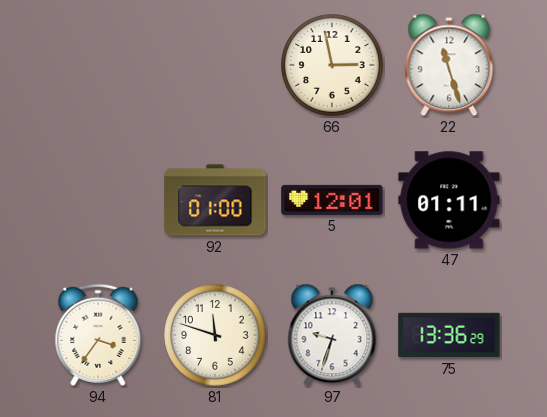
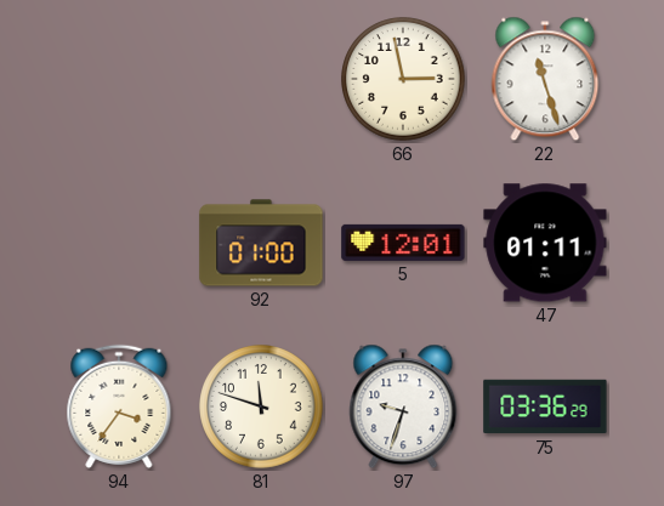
75: 13:36 -> 03:36
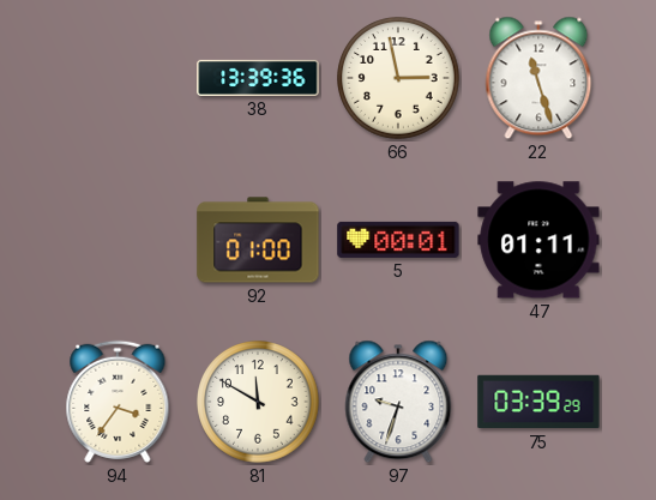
38: none -> 13:39
5: 12:01 -> 00:01
81: 11:48 -> 11:50
75: 03:36 -> 03:39
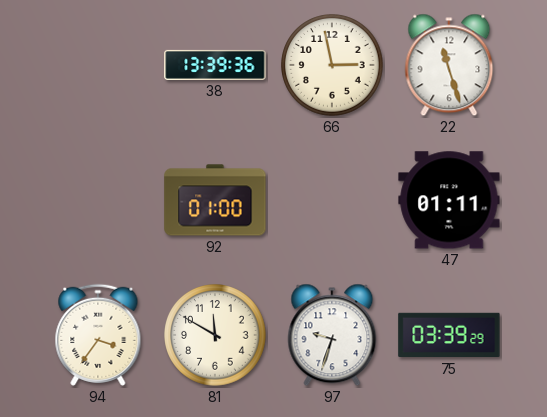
5: 00:01 -> none
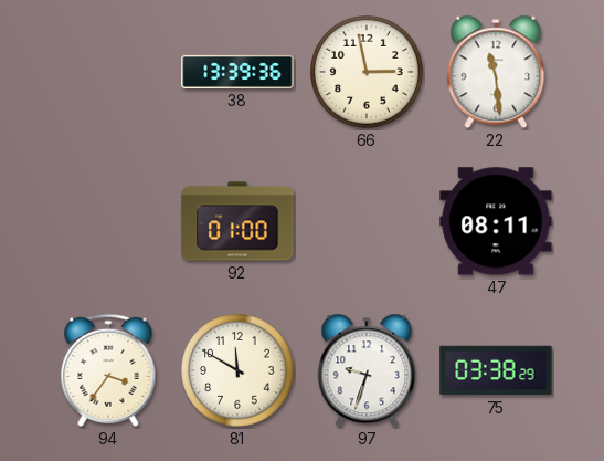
22: 11:27 -> 11:29
47: 01:11 -> 08:11
75: 03:39 -> 03:38
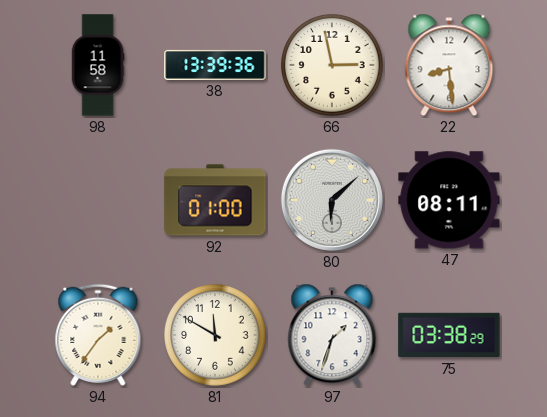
98: none -> 11:58
22: 11:29 -> 8:29
80: none -> 6:08
94: 3:36 -> 1:36
97: 9:33 -> 1:33
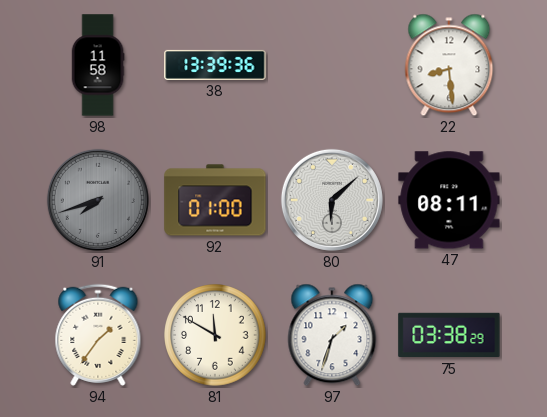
66: 2:58 -> none
91: none -> 7:42
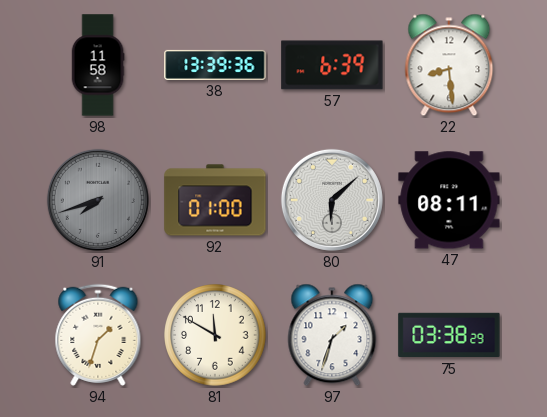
57: none -> 6:39
94: 1:36 -> 1:33
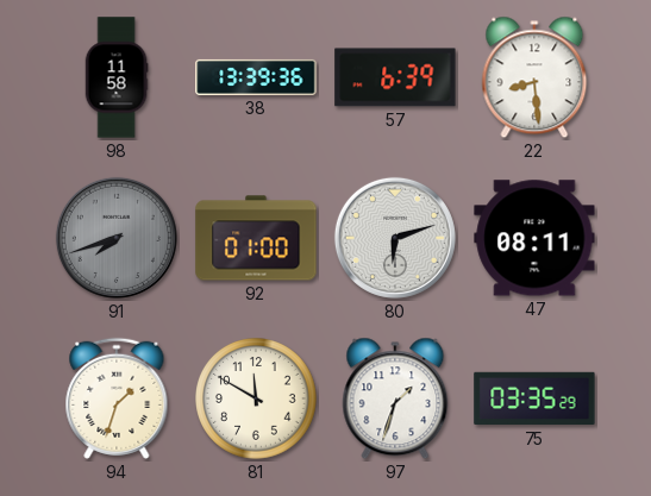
80: 6:08 -> 6:12
75: 03:38 -> 03:35
